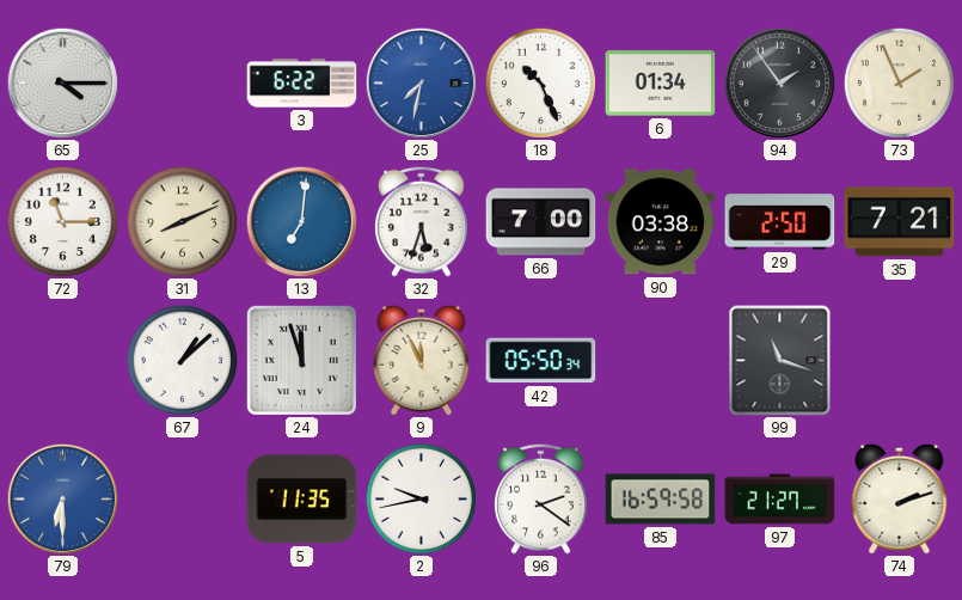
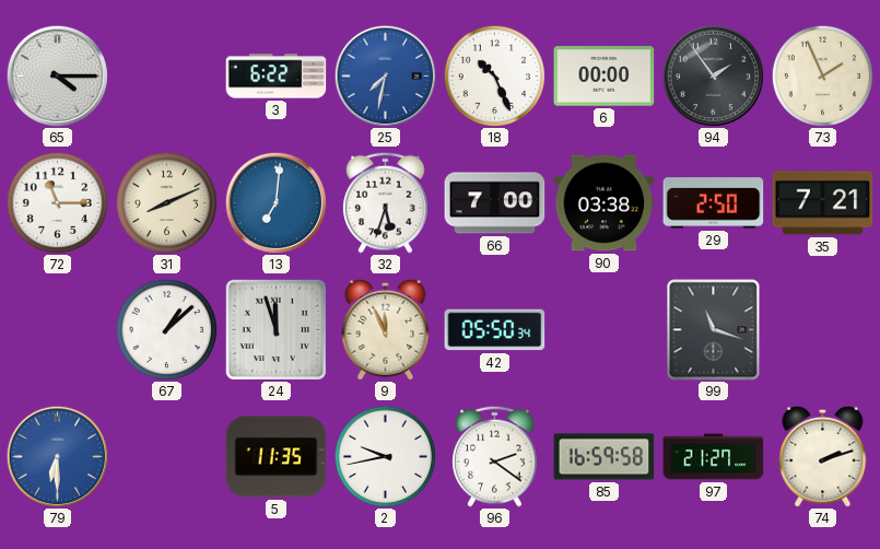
6: 01:34 -> 00:00
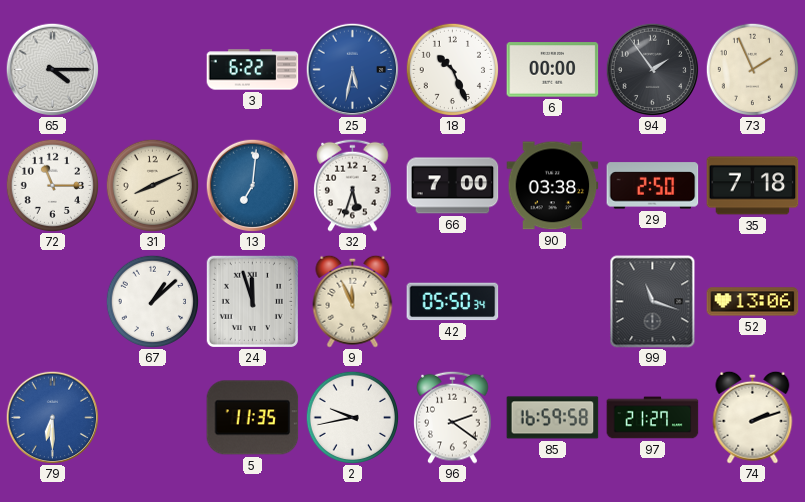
25: 7:32 -> 5:32
35: 7:21 -> 7:18
52: none -> 13:06
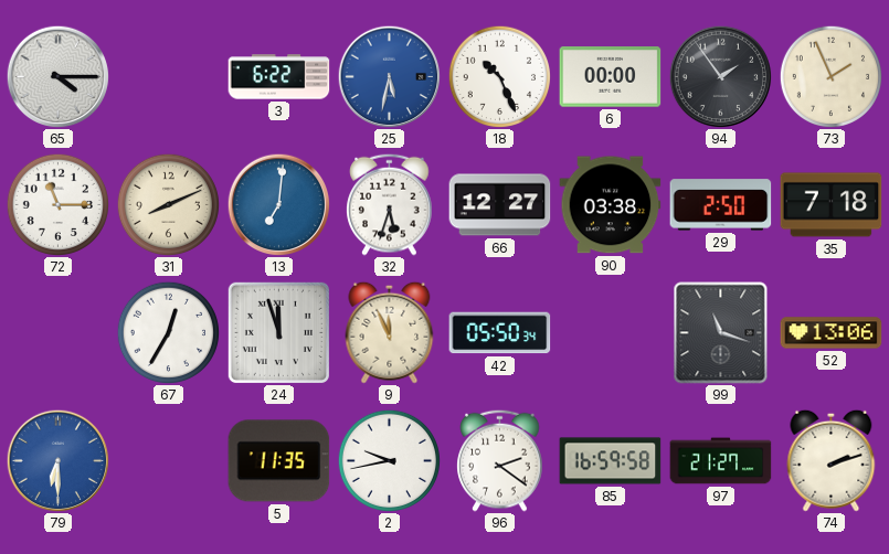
66: 7:00 -> 12:27
67: 1:08 -> 12:35
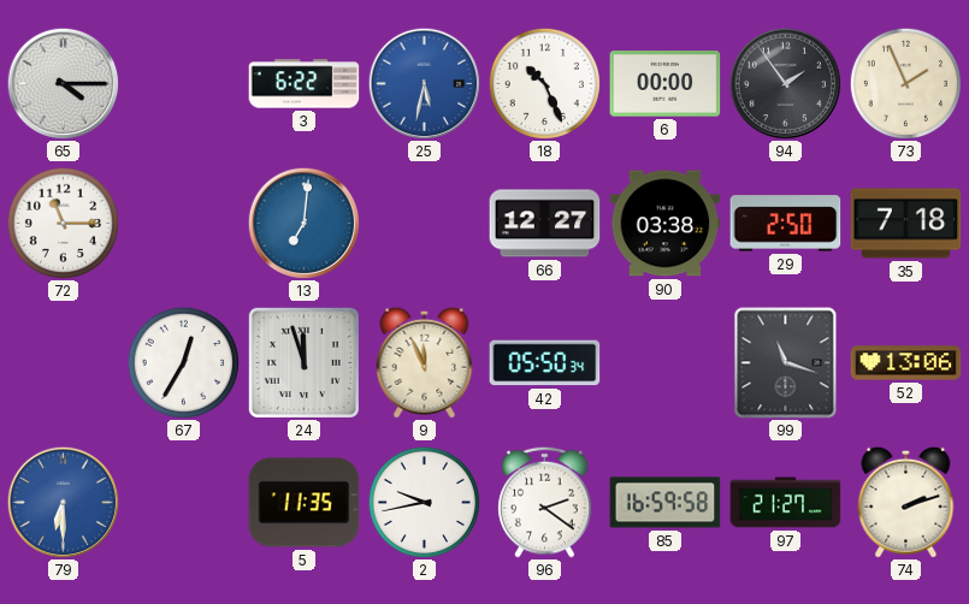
31: 8:11 -> none
32: 5:33 -> none
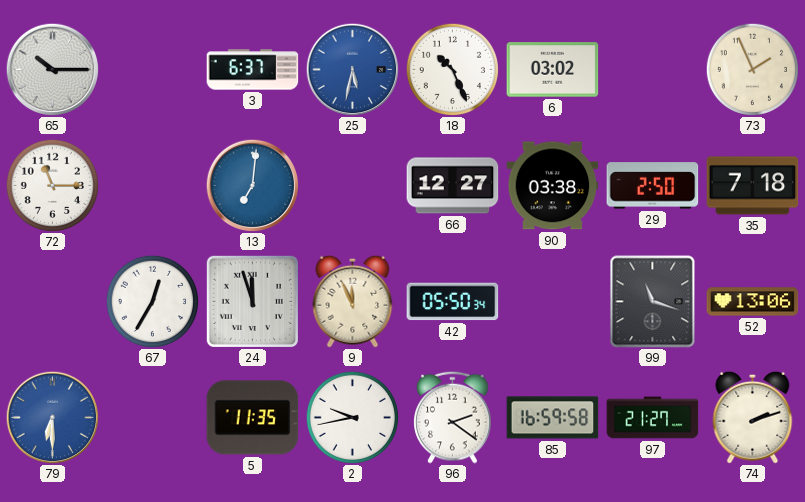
65: 4:15 -> 10:15
3: 6:22 -> 6:37
6: 00:00 -> 03:02
94: 1:54 -> none
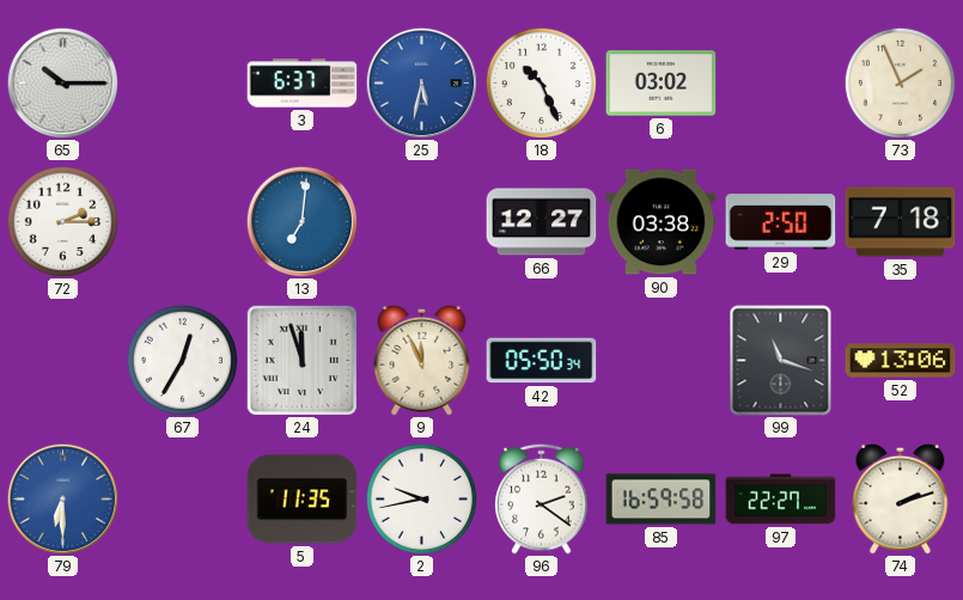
72: 11:15 -> 2:15
97: 21:27 -> 22:27
